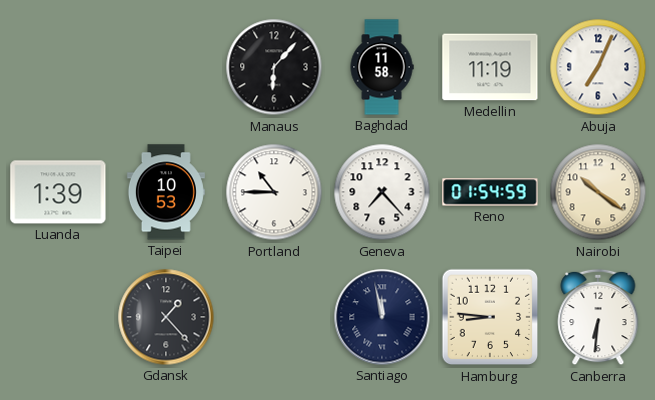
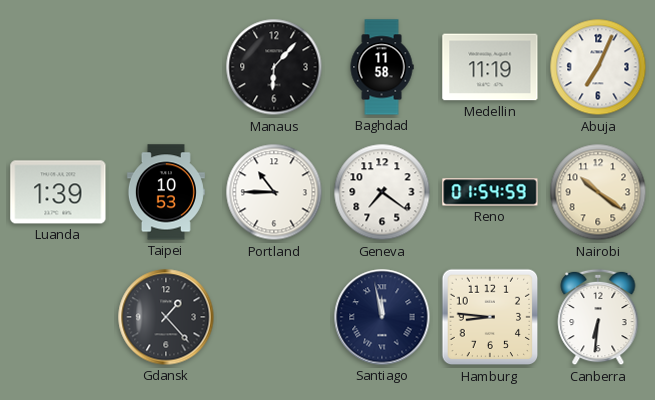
Geneva: 7:23 -> 7:21
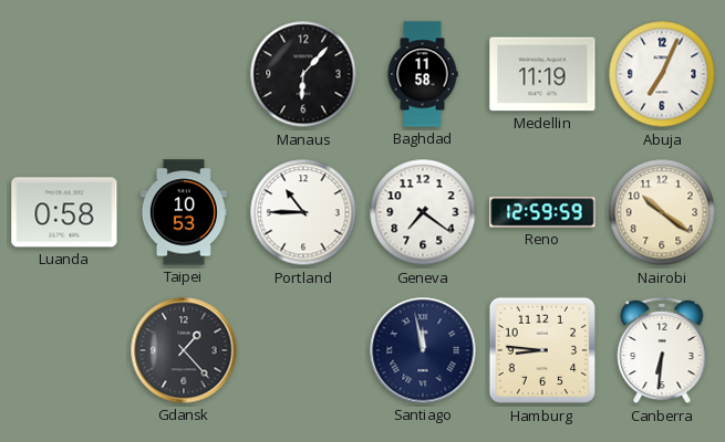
Luanda: 1:39 -> 0:58
Reno: 01:54 -> 12:59
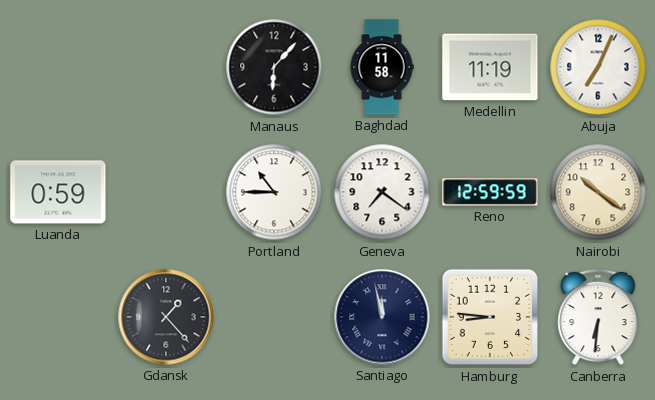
Luanda: 0:58 -> 0:59
Taipei: 10:53 -> none
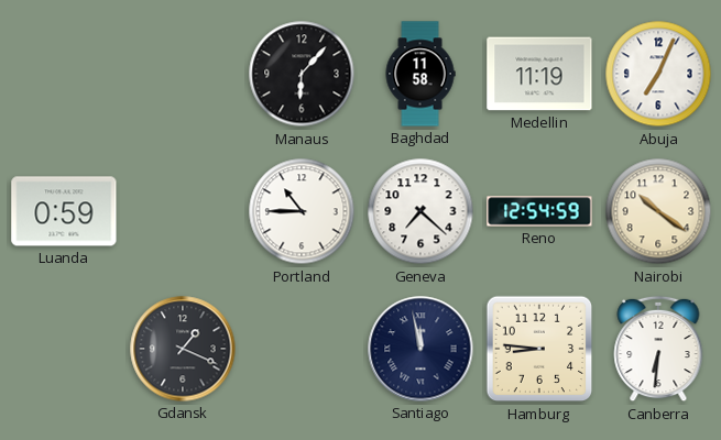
Geneva: 7:21 -> 7:22
Reno: 12:59 -> 12:54
Gdansk: 1:23 -> 1:19
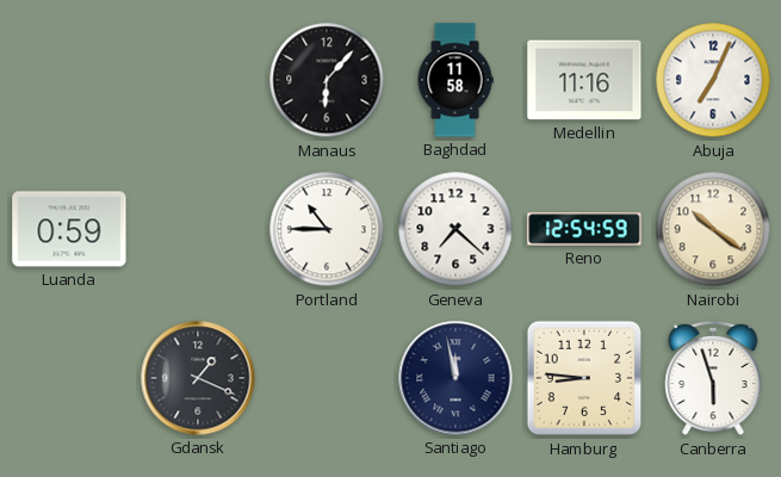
Medellin: 11:19 -> 11:16
Canberra: 6:31 -> 5:57
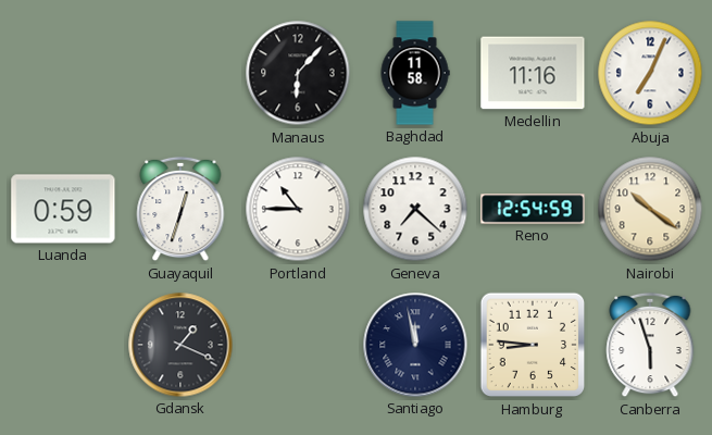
Guayaquil: none -> 12:33
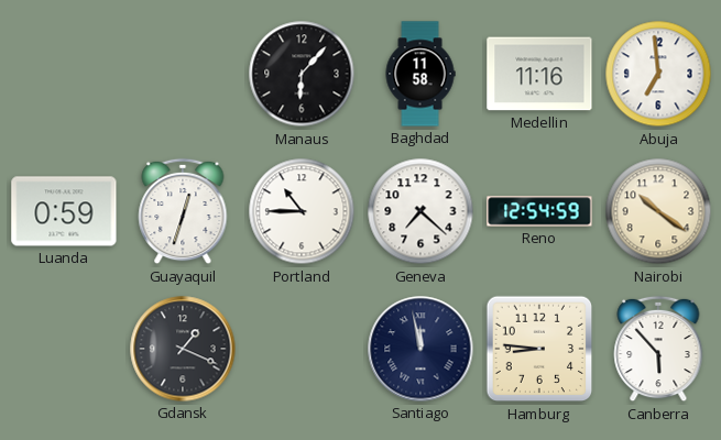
Abuja: 7:04 -> 6:59
Canberra: 5:57 -> 5:53
